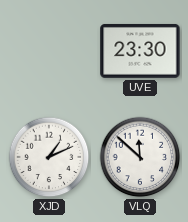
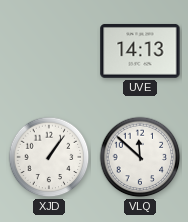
UVE: 23:30 -> 14:13
XJD: 1:11 -> 1:06
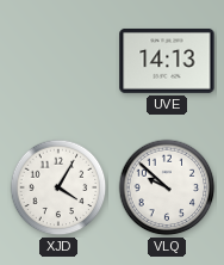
XJD: 1:06 -> 4:05
VLQ: 11:52 -> 9:52
